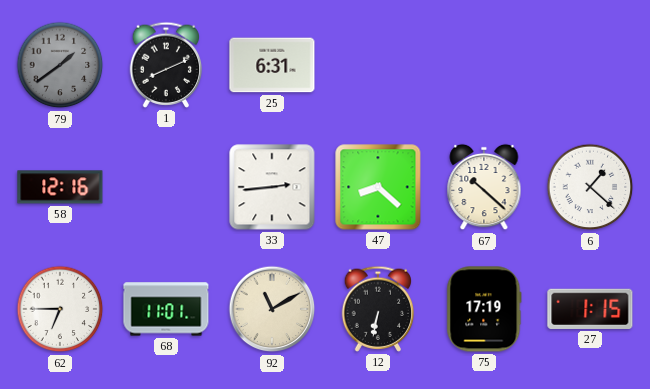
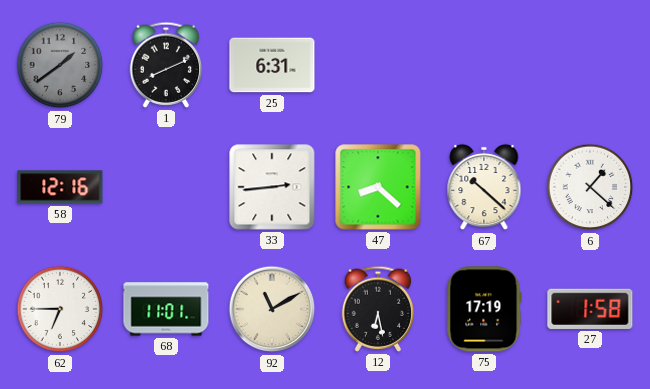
12: 6:32 -> 6:28
27: 1:15 -> 1:58
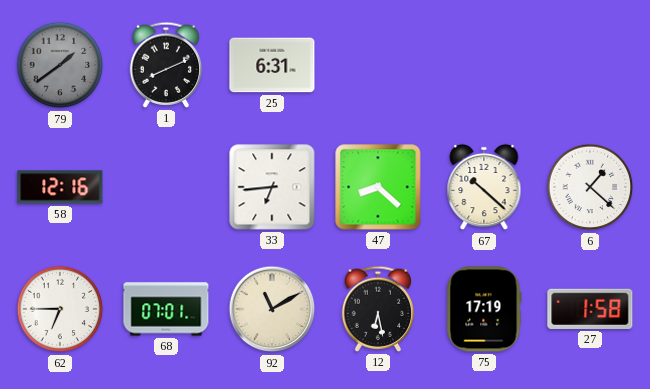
33: 2:44 -> 6:44
68: 11:01 -> 07:01
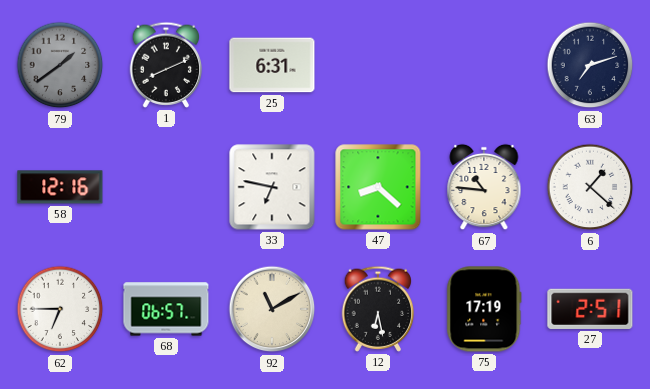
63: none -> 7:12
33: 6:44 -> 6:47
67: 10:22 -> 10:46
68: 07:01 -> 06:57
27: 1:58 -> 2:51
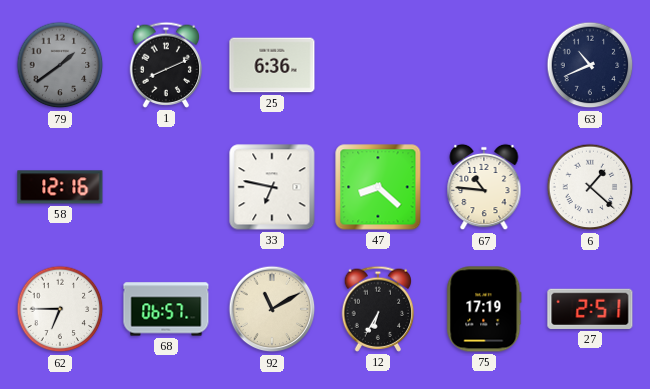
25: 6:31 -> 6:36
63: 7:12 -> 10:41
12: 6:28 -> 6:35
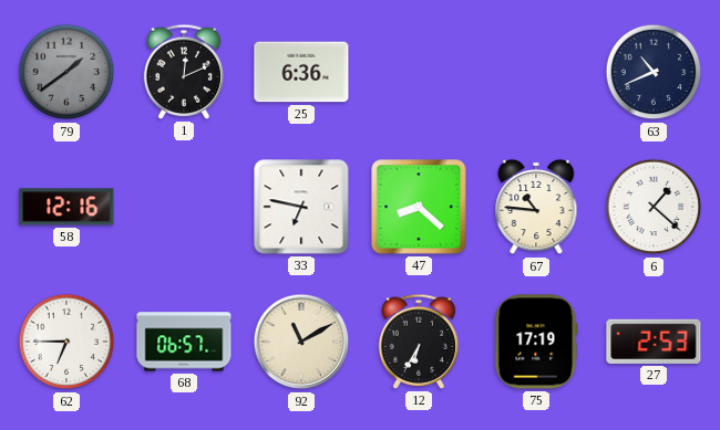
1: 8:11 -> 12:11
27: 2:51 -> 2:53
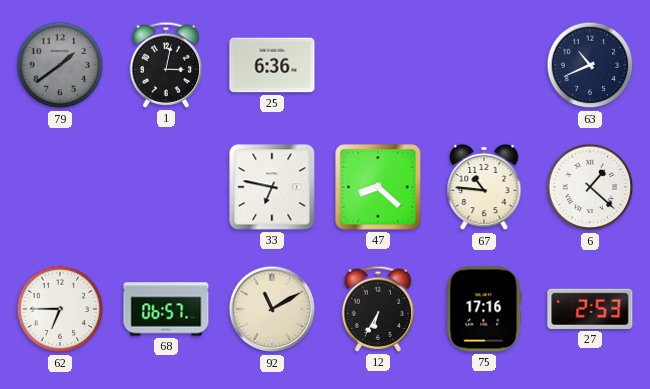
1: 12:11 -> 3:02
58: 12:16 -> none
75: 17:19 -> 17:16
